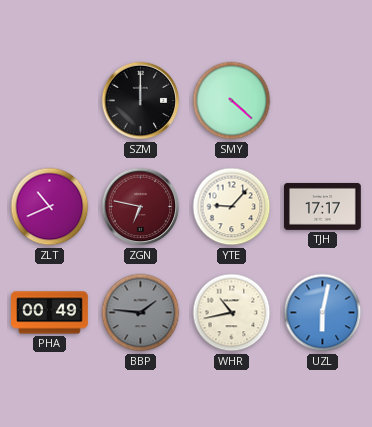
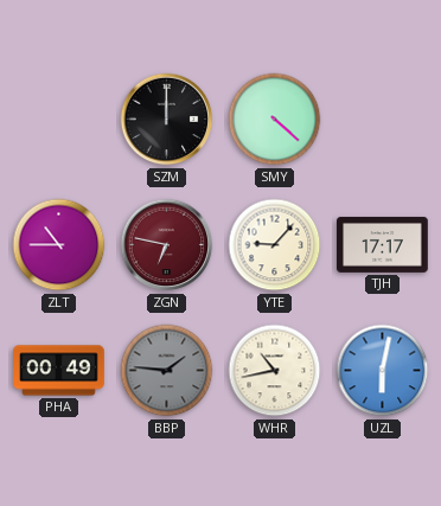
ZLT: 10:41 -> 10:45
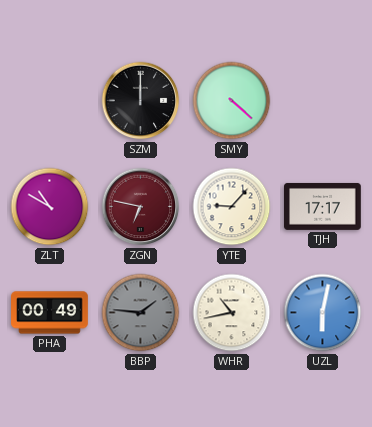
ZLT: 10:45 -> 10:50
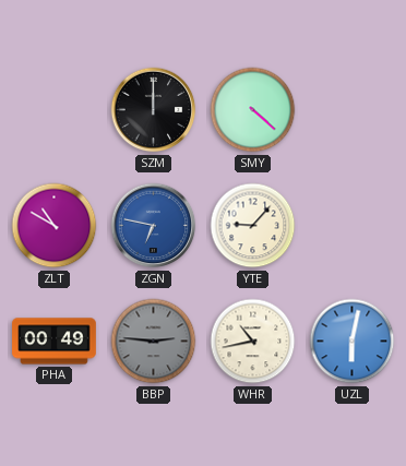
ZGN dial: burgundy -> blue
TJH: 17:17 -> none
BBP: 1:46 -> 2:46
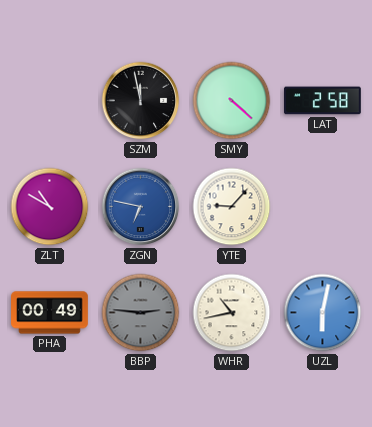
SZM: 12:00 -> 11:58
LAT: none -> 2:58
